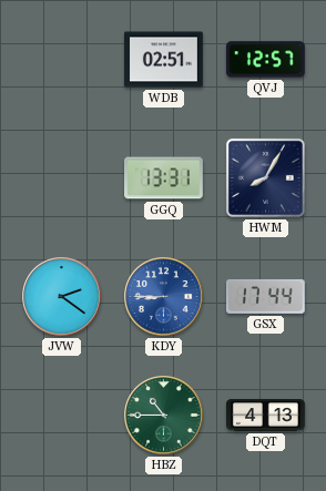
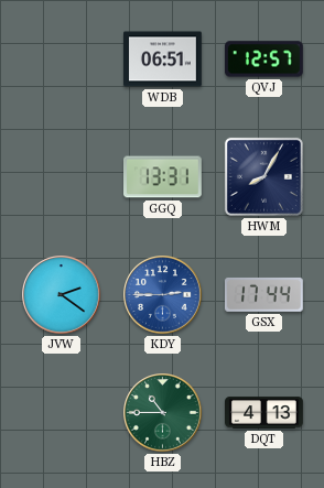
WDB: 02:51 -> 06:51
KDY: 8:45 -> 2:45
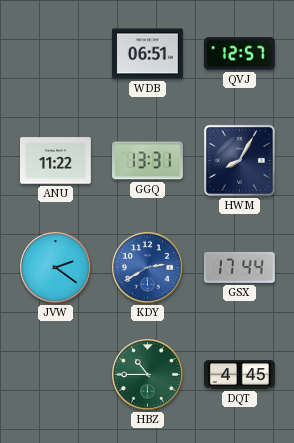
ANU: none -> 11:22
KDY: 2:45 -> 2:40
DQT: 4:13 -> 4:45
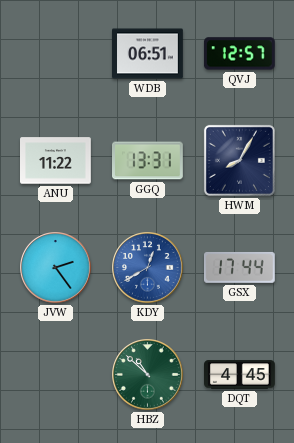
JVW: 2:21 -> 2:24
KDY: 2:40 -> 12:40
HBZ: 10:45 -> 10:52
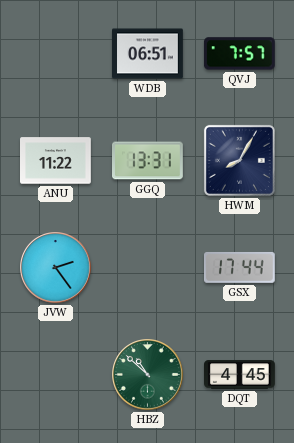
QVJ: 12:57 -> 7:57
KDY: 12:40 -> none
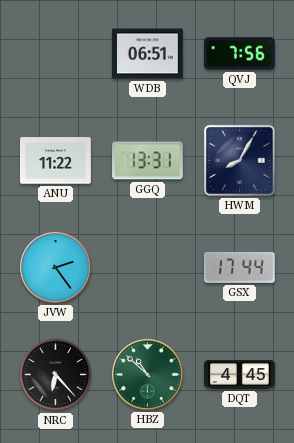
QVJ: 7:57 -> 7:56
NRC: none -> 6:23
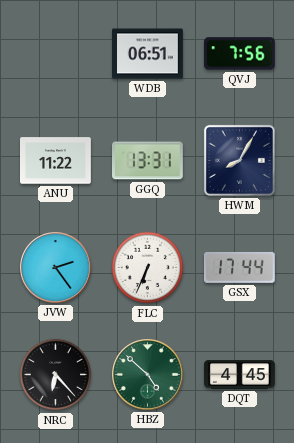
FLC: none -> 6:34
HBZ: 10:52 -> 4:52
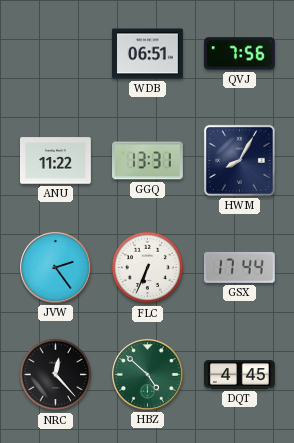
NRC: 6:23 -> 12:23
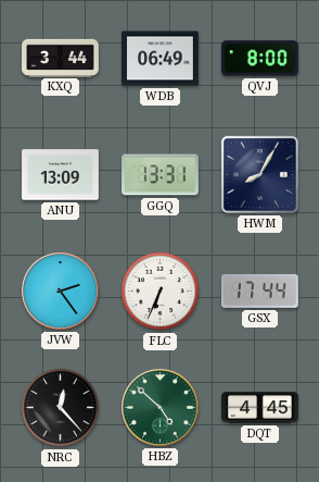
KXQ: none -> 3:44
WDB: 06:51 -> 06:49
QVJ: 7:56 -> 8:00
ANU: 11:22 -> 13:09
